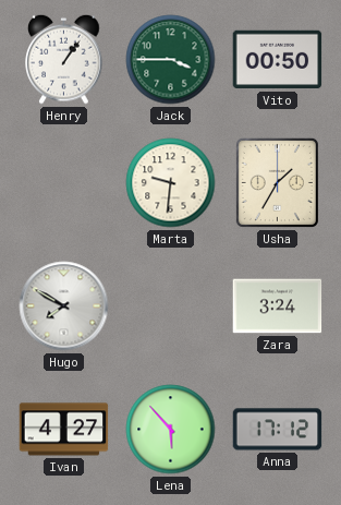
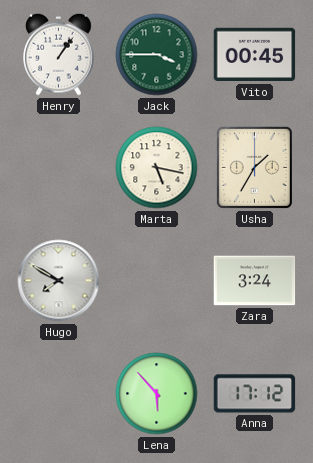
Vito: 00:50 -> 00:45
Marta: 9:31 -> 5:17
Ivan: 4:27 -> none
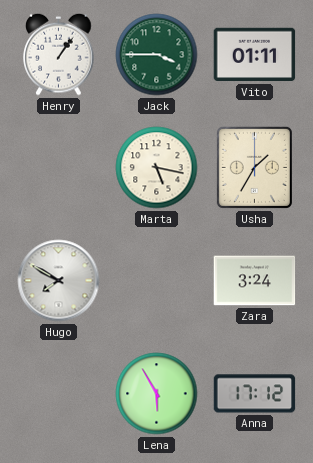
Vito: 00:45 -> 01:11
Lena: 5:53 -> 5:55
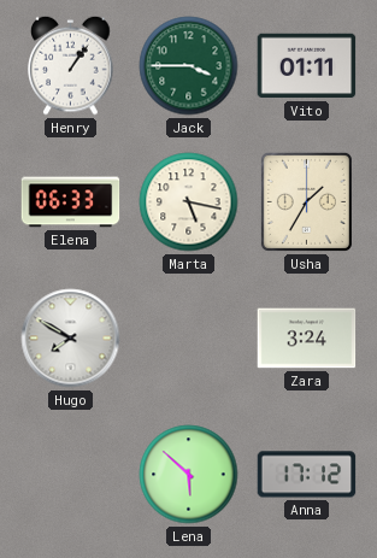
Elena: none -> 06:33
Lena: 5:55 -> 5:52
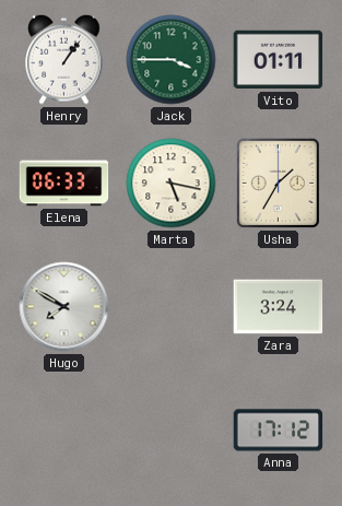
Lena: 5:52 -> none
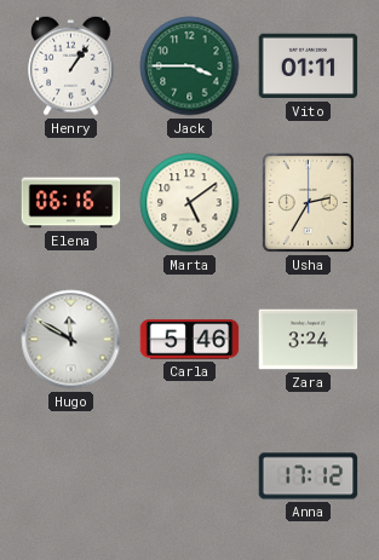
Elena: 06:33 -> 06:16
Marta: 5:17 -> 5:09
Usha: 1:35 -> 2:35
Hugo: 7:50 -> 11:50
Carla: none -> 5:46
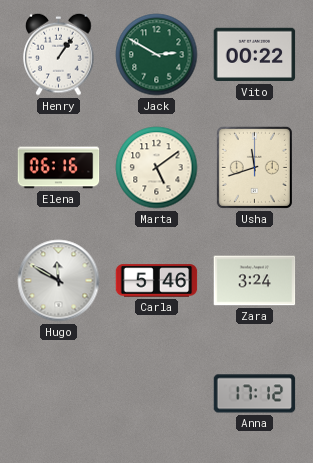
Jack: 3:45 -> 2:50
Vito: 01:11 -> 00:22
Usha: 2:35 -> 11:42
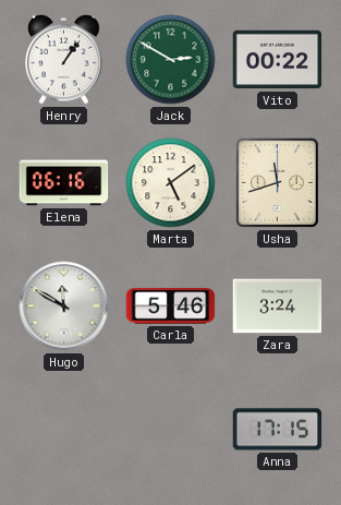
Anna: 17:12 -> 17:15
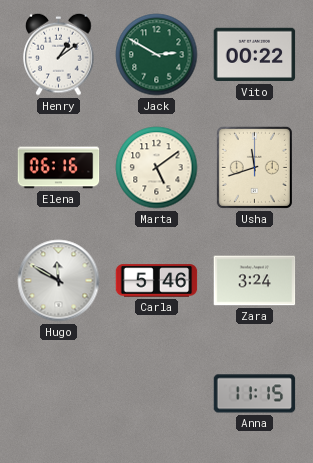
Henry: 1:06 -> 1:09
Anna: 17:15 -> 11:15
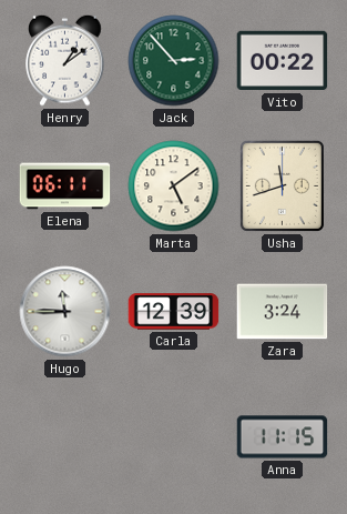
Jack: 2:50 -> 2:53
Elena: 06:16 -> 06:11
Hugo: 11:50 -> 11:45
Carla: 5:46 -> 12:39
